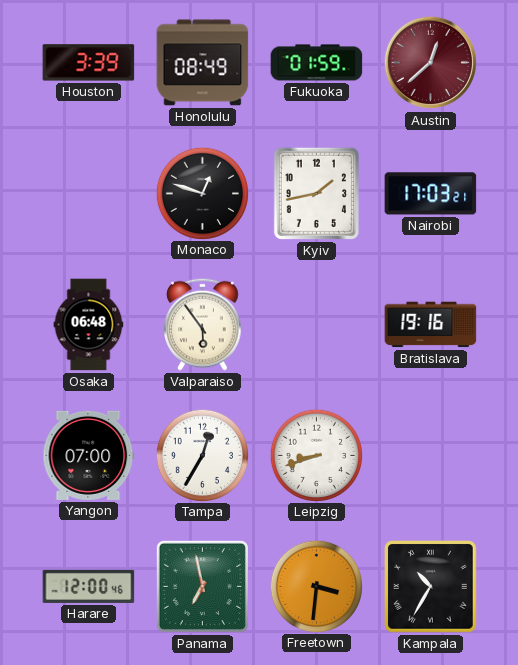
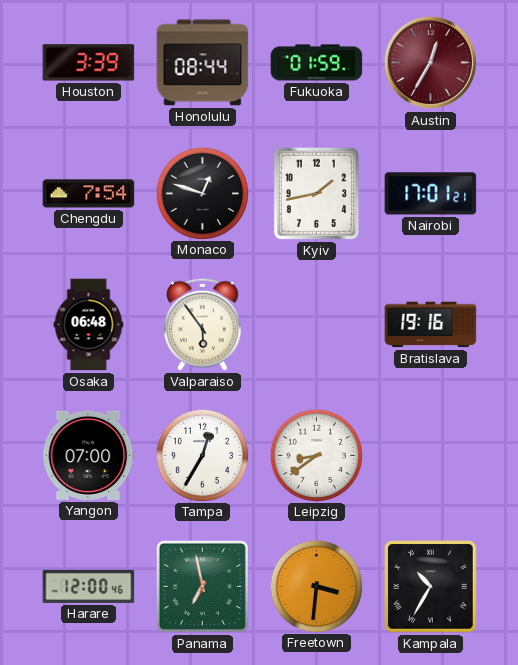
Honolulu: 08:49 -> 08:44
Austin: 12:38 -> 12:35
Chengdu: none -> 7:54
Nairobi: 17:03 -> 17:01
Leipzig: 8:42 -> 8:39
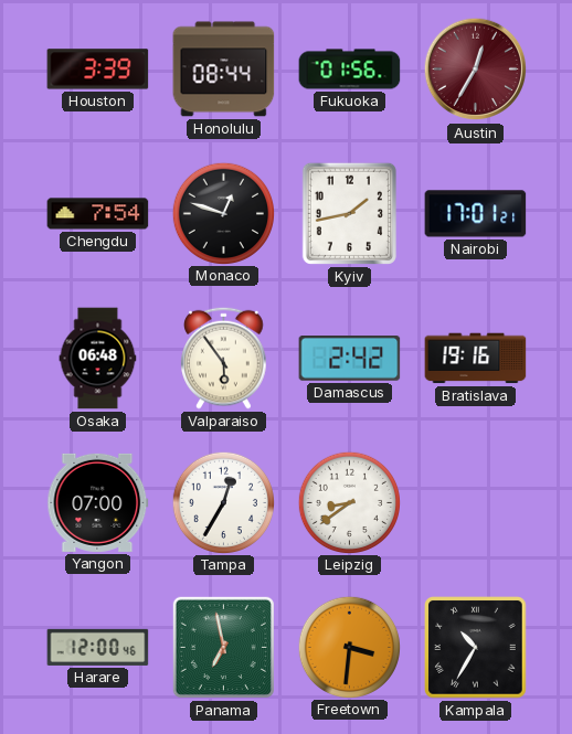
Fukuoka: 01:59 -> 01:56
Damascus: none -> 2:42
